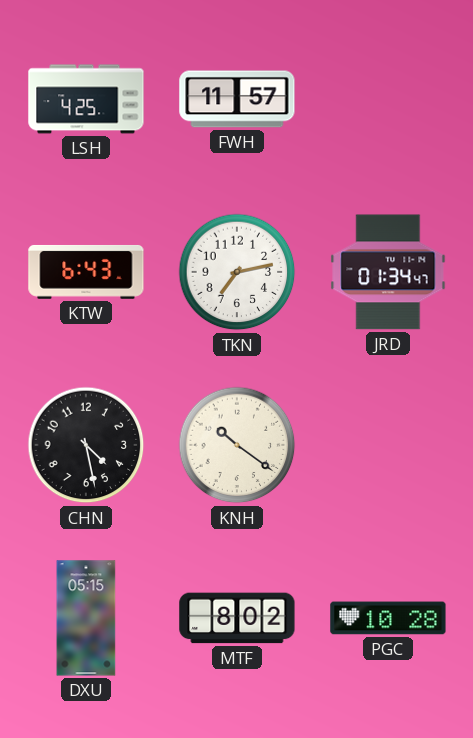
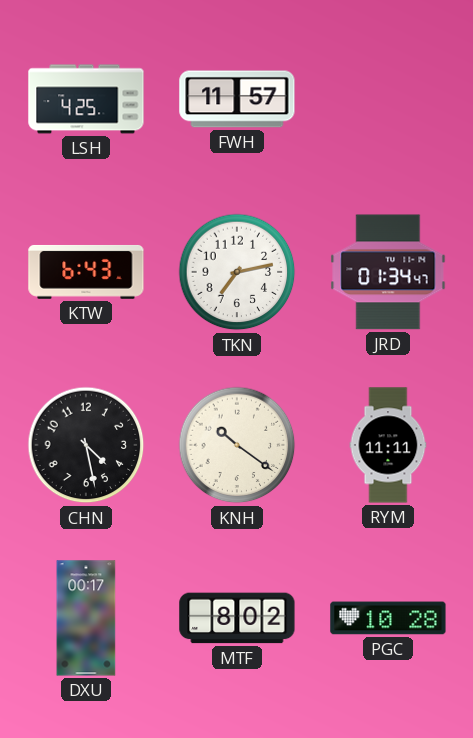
RYM: none -> 11:11
DXU: 05:15 -> 00:17
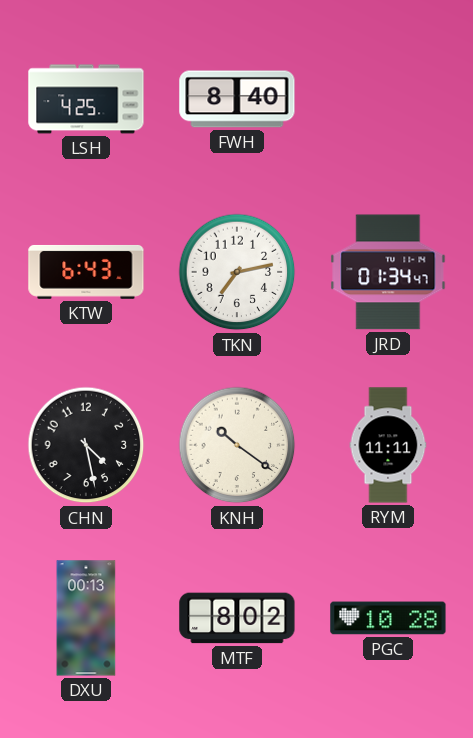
FWH: 11:57 -> 8:40
DXU: 00:17 -> 00:13
